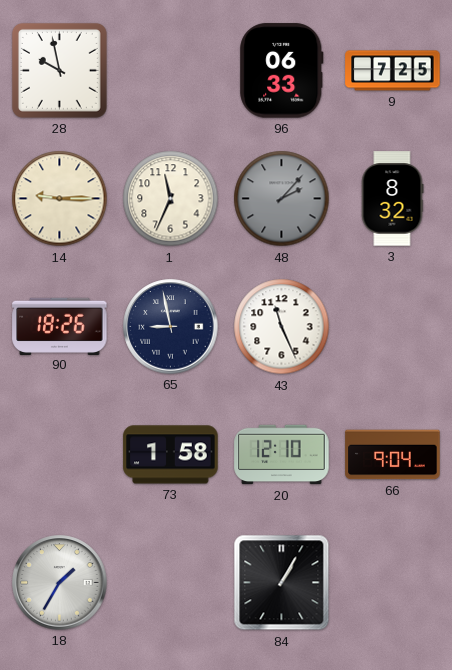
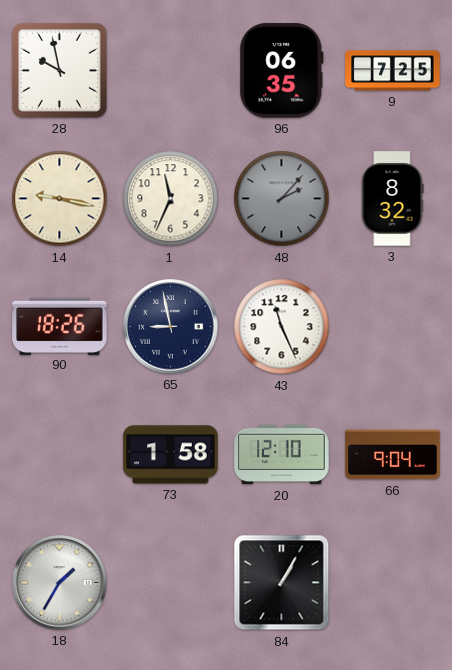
96: 06:33 -> 06:35
14: 9:15 -> 9:17
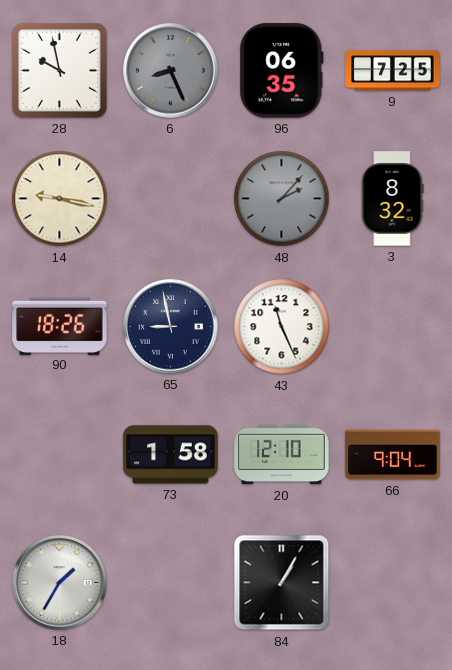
6: none -> 8:26
1: 11:34 -> none
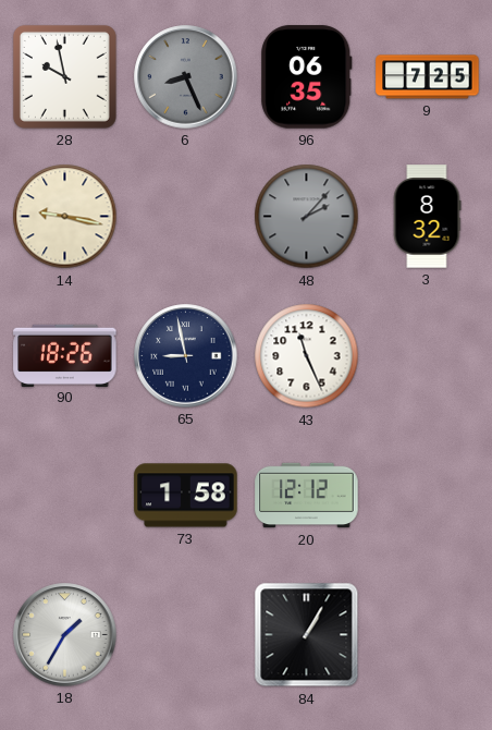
20: 12:10 -> 12:12
66: 9:04 -> none
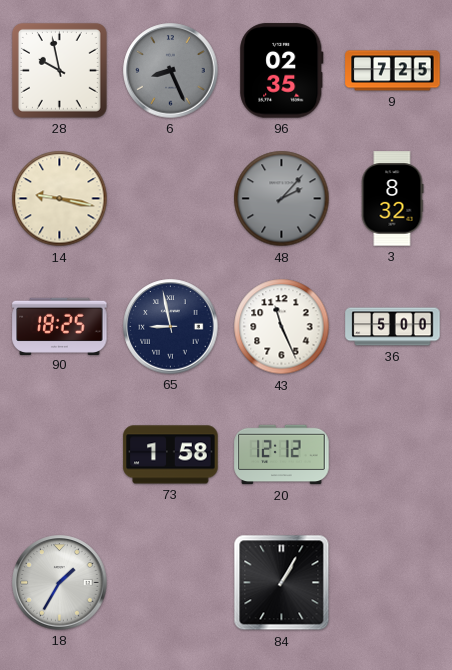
96: 06:35 -> 02:35
90: 18:26 -> 18:25
36: none -> 5:00
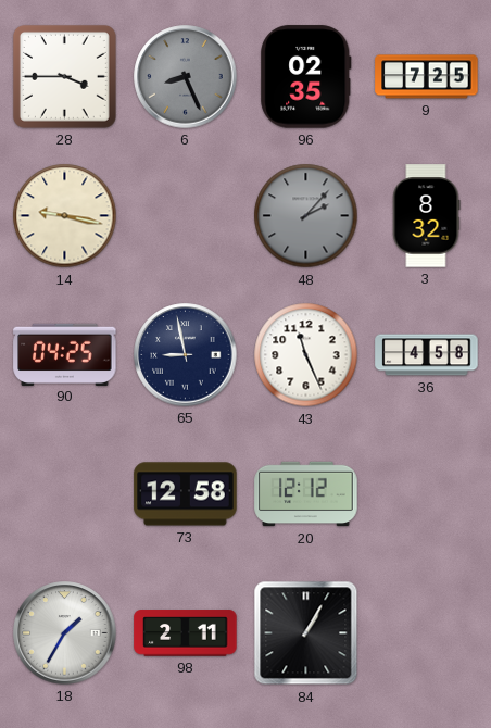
28: 9:58 -> 3:45
90: 18:25 -> 04:25
36: 5:00 -> 4:58
73: 1:58 -> 12:58
98: none -> 2:11
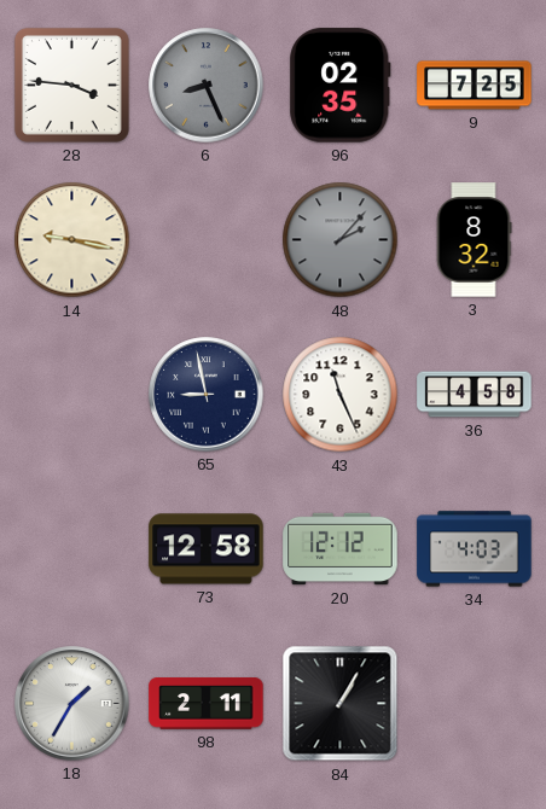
28: 3:45 -> 3:46
90: 04:25 -> none
34: none -> 4:03
